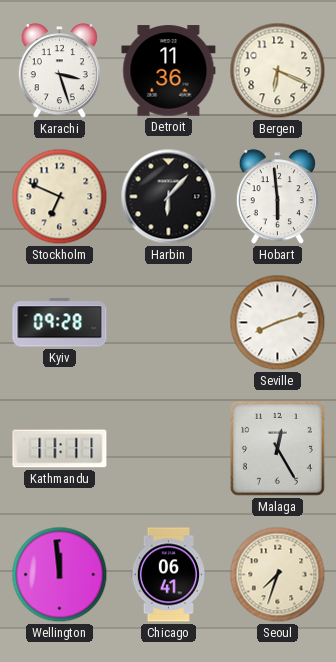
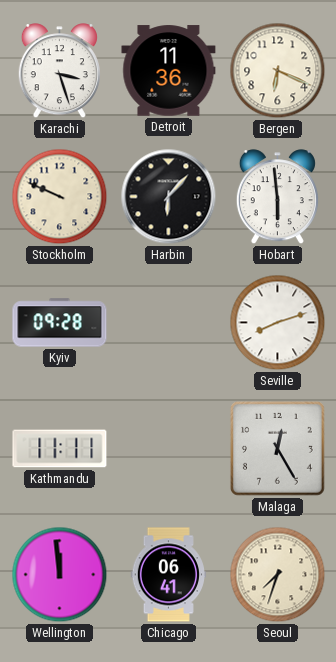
Stockholm: 6:49 -> 9:49
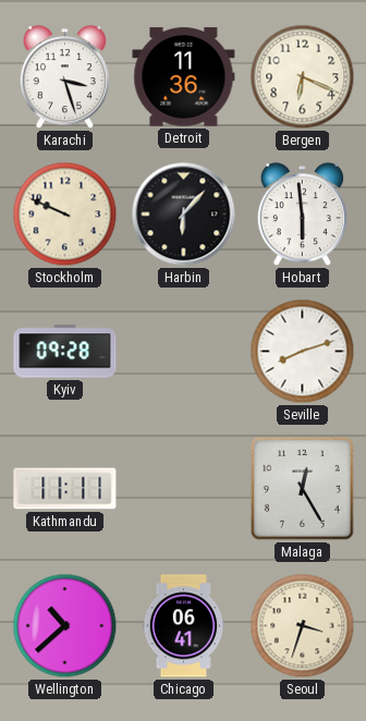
Wellington: 11:59 -> 10:38
Seoul: 7:33 -> 3:33
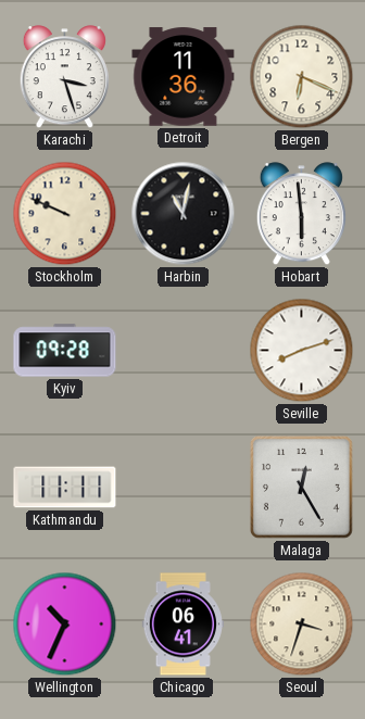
Harbin: 6:07 -> 11:02
Wellington: 10:38 -> 10:34
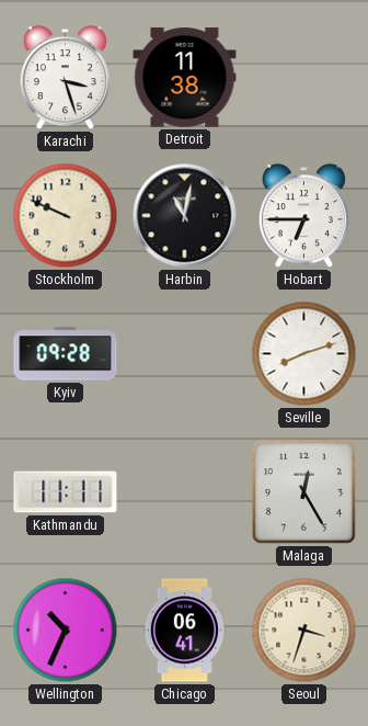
Detroit: 11:36 -> 11:38
Bergen: 6:19 -> none
Hobart: 5:59 -> 6:45
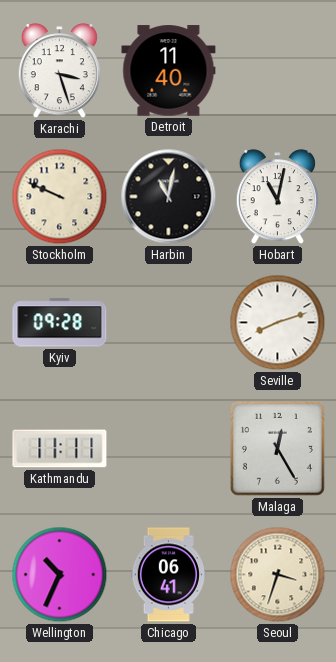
Detroit: 11:38 -> 11:40
Hobart: 6:45 -> 11:02
